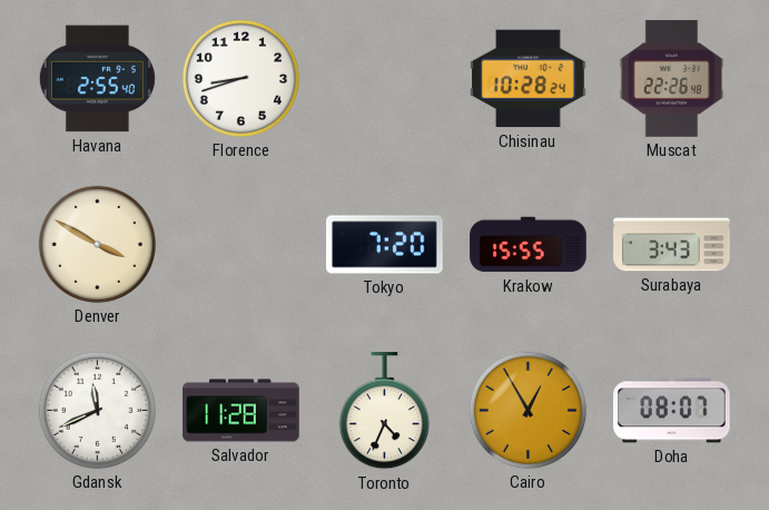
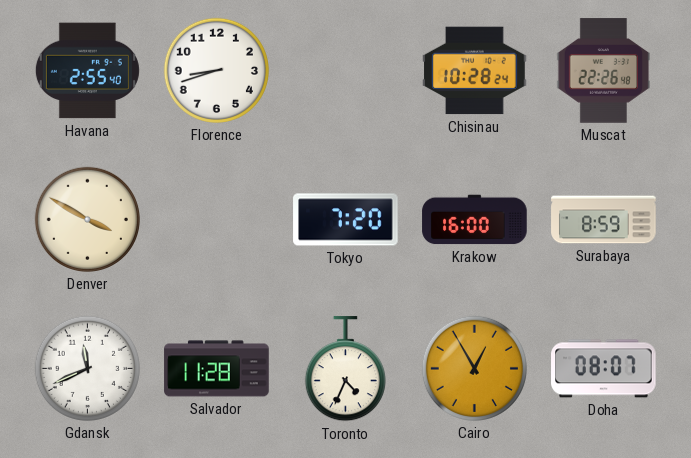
Krakow: 15:55 -> 16:00
Surabaya: 3:43 -> 8:59
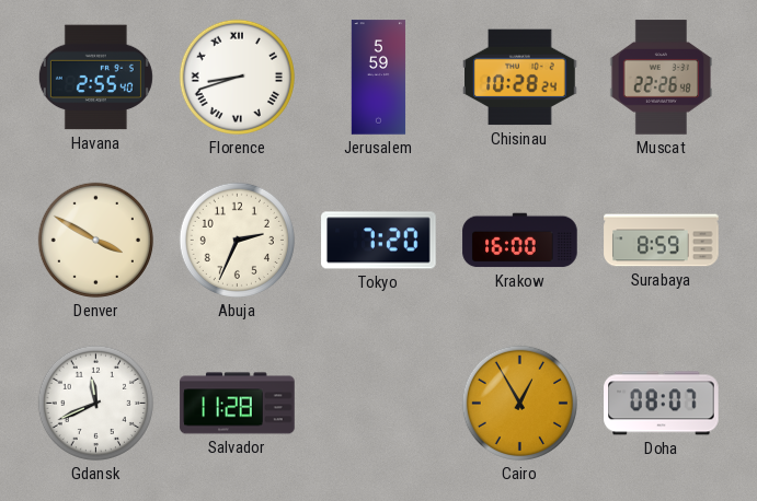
Florence numerals: Arabic -> Roman
Jerusalem: none -> 5:59
Abuja: none -> 2:34
Toronto: 4:34 -> none
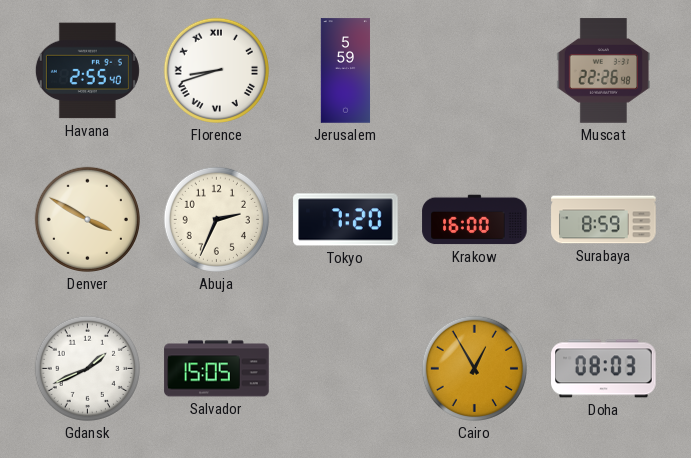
Chisinau: 10:28 -> none
Gdansk: 11:41 -> 1:41
Salvador: 11:28 -> 15:05
Doha: 08:07 -> 08:03
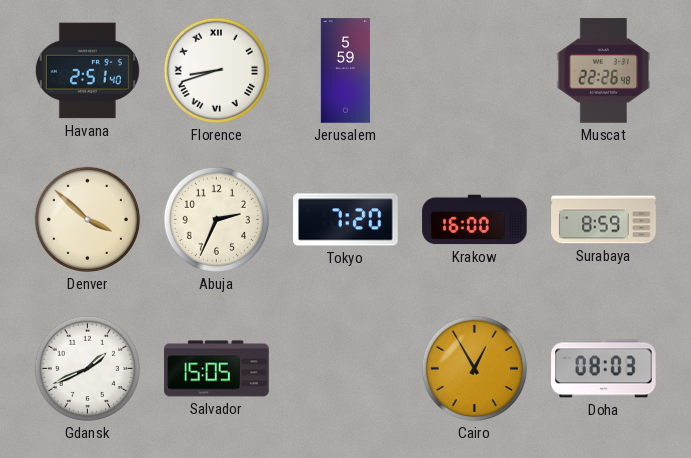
Havana: 2:55 -> 2:51
Denver: 3:50 -> 3:52
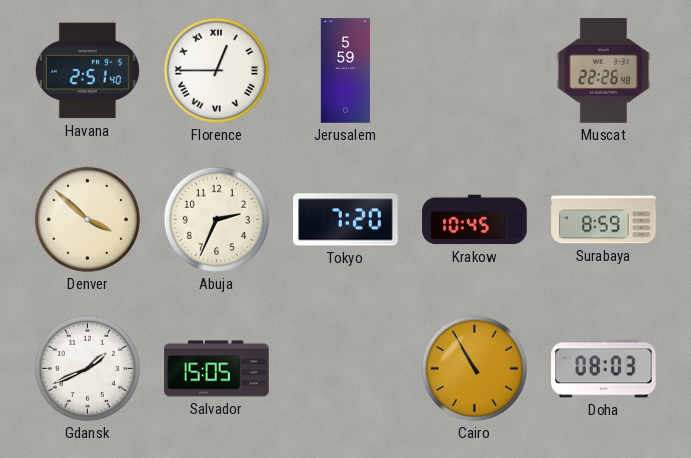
Florence: 8:42 -> 12:45
Krakow: 16:00 -> 10:45
Cairo: 12:55 -> 10:55
